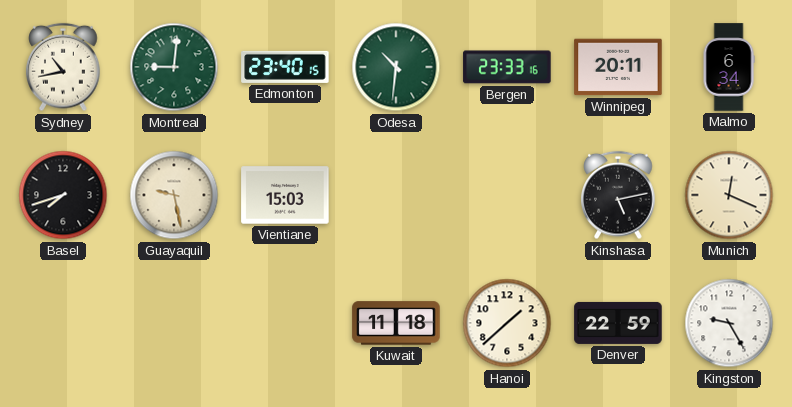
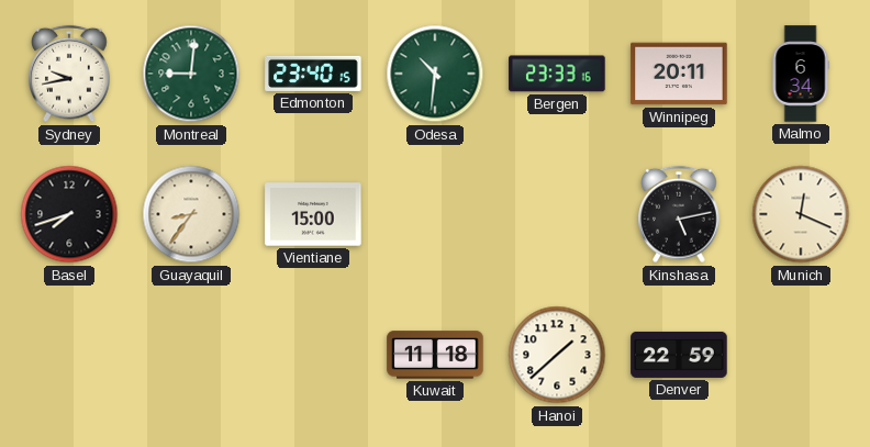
Sydney: 10:43 -> 9:43
Guayaquil: 9:28 -> 8:36
Vientiane: 15:03 -> 15:00
Kingston: 9:25 -> none
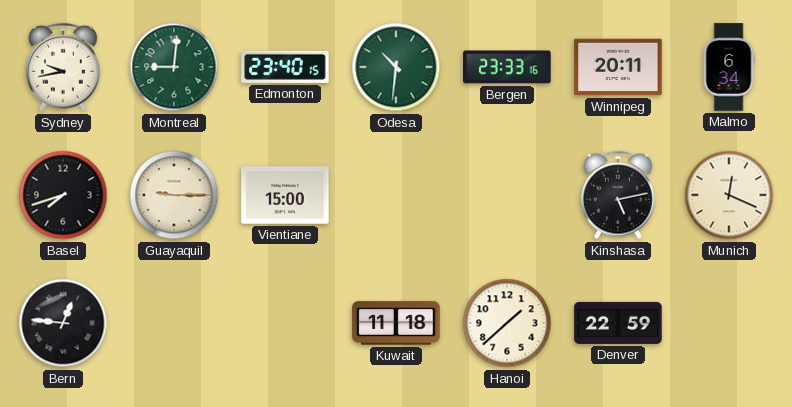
Guayaquil: 8:36 -> 9:15
Bern: none -> 12:46
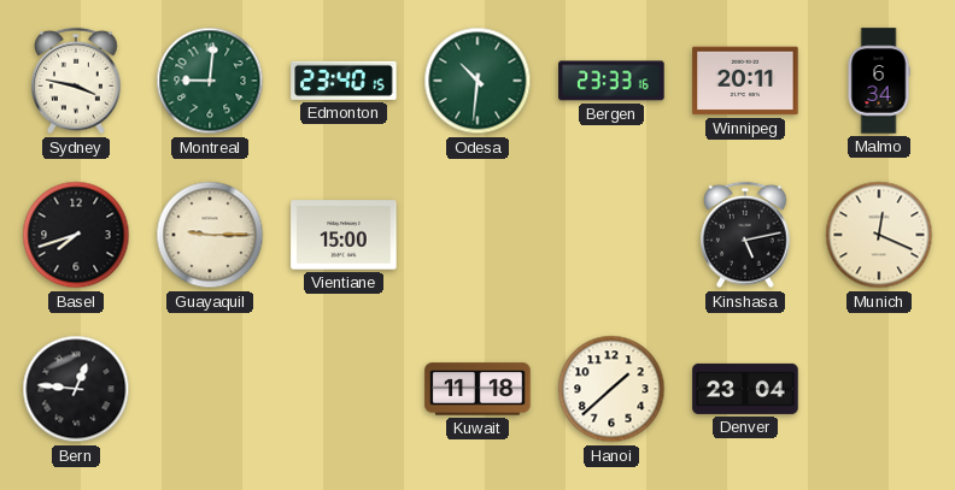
Sydney: 9:43 -> 3:47
Denver: 22:59 -> 23:04
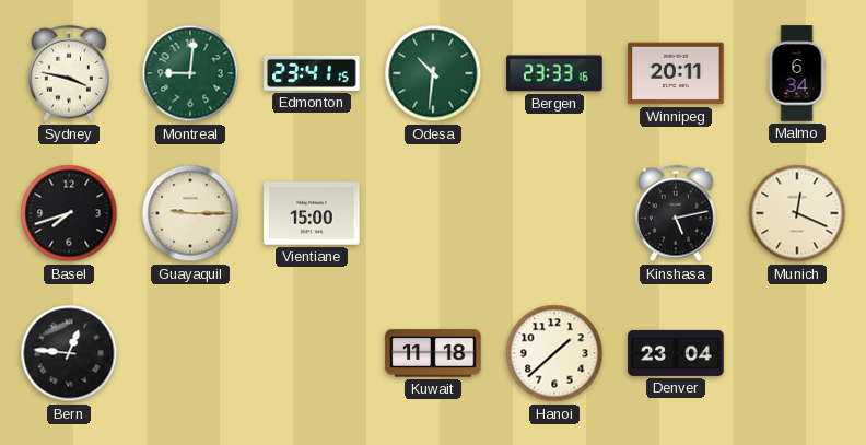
Edmonton: 23:40 -> 23:41
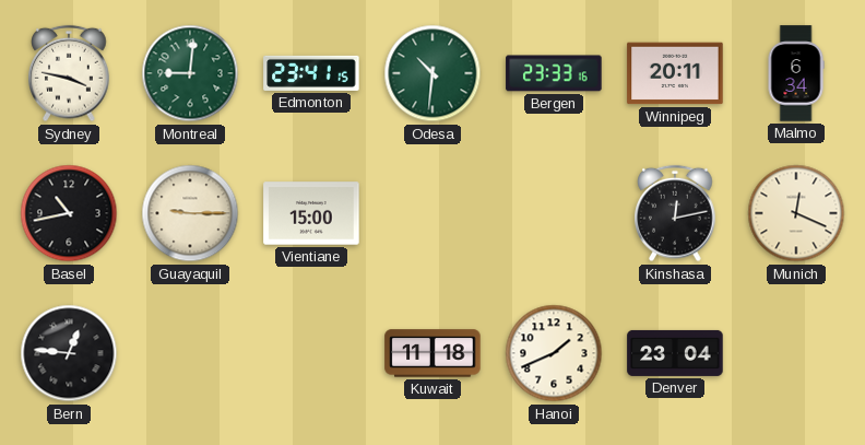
Basel: 7:42 -> 10:43
Kinshasa: 5:13 -> 12:13
Hanoi: 1:38 -> 1:41
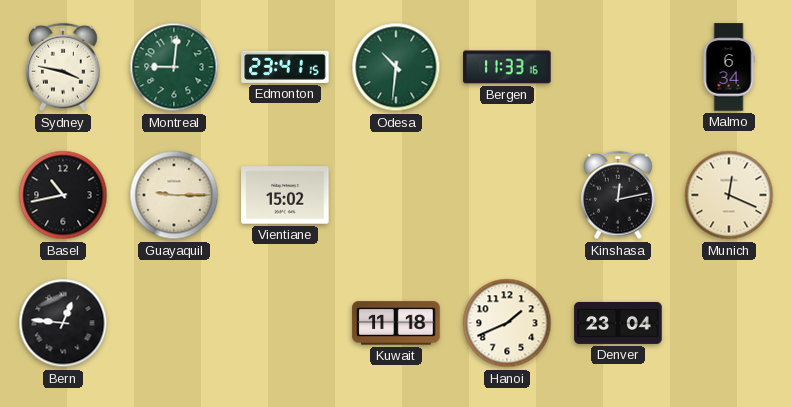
Bergen: 23:33 -> 11:33
Winnipeg: 20:11 -> none
Vientiane: 15:00 -> 15:02
